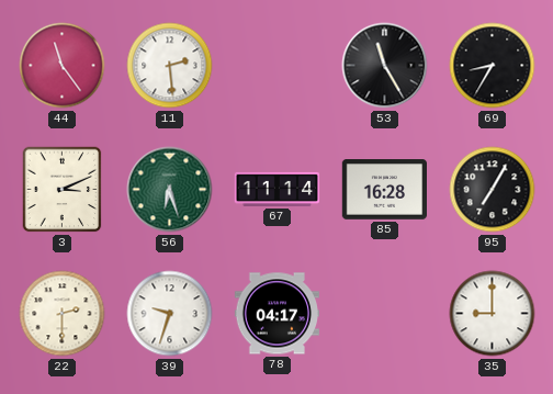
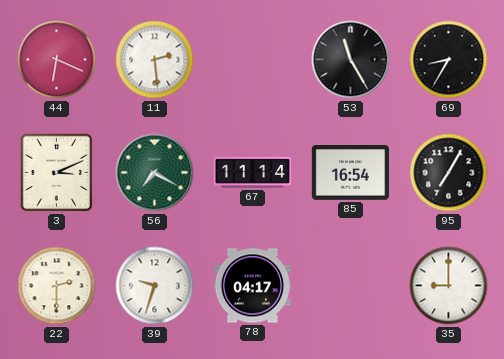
44: 11:24 -> 6:19
56: 6:27 -> 7:20
85: 16:28 -> 16:54
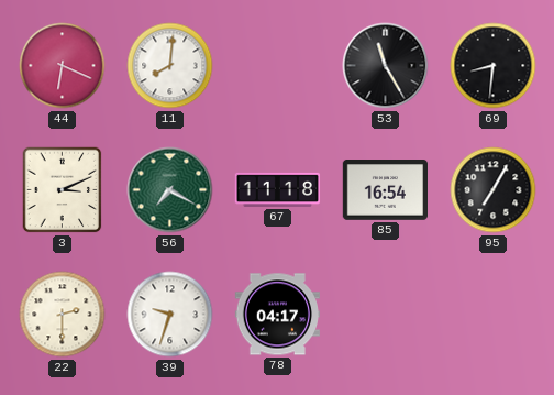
11: 2:29 -> 8:01
69: 8:35 -> 8:31
67: 11:14 -> 11:18
35: 9:00 -> none
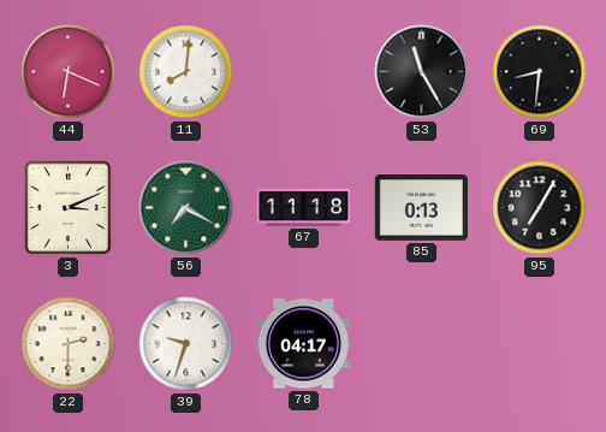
85: 16:54 -> 0:13
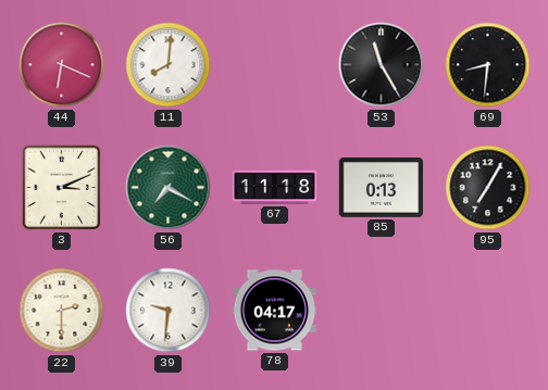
39: 9:33 -> 9:31
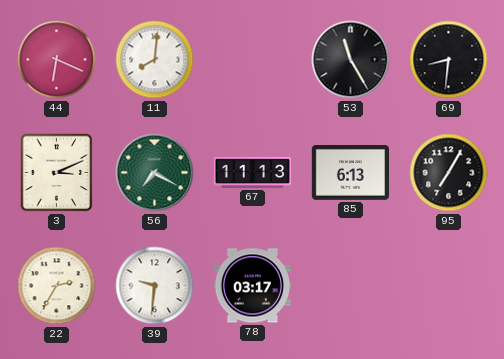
67: 11:18 -> 11:13
85: 0:13 -> 6:13
22: 2:30 -> 2:35
78: 04:17 -> 03:17
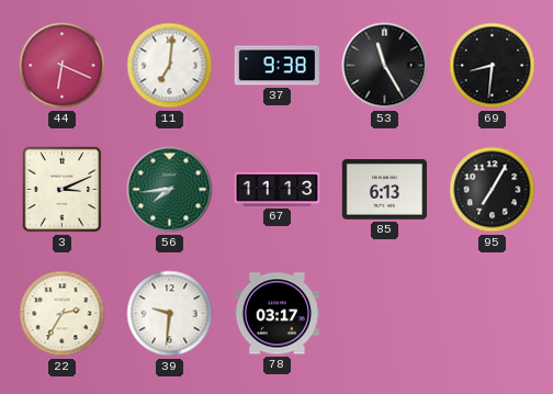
11: 8:01 -> 7:01
37: none -> 9:38
56: 7:20 -> 7:44
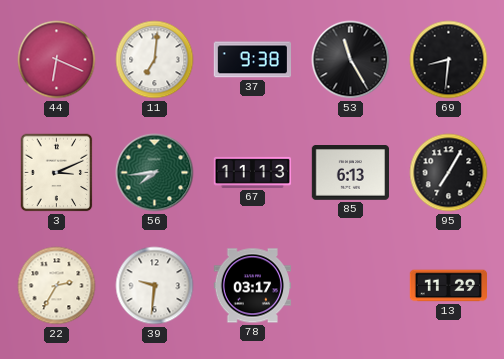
13: none -> 11:29
